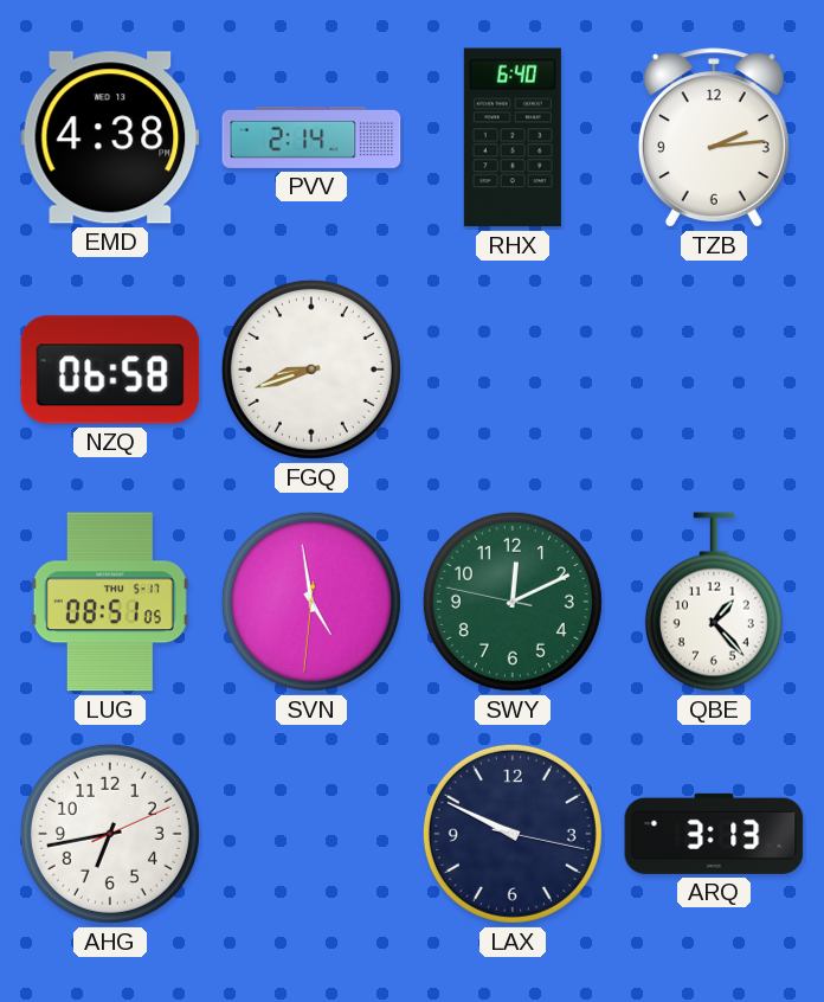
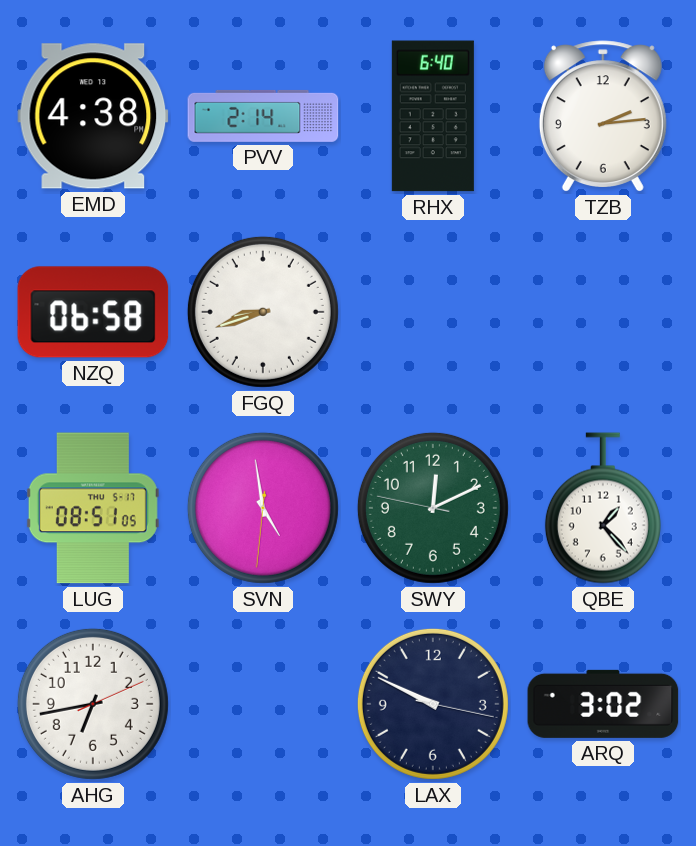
ARQ: 3:13 -> 3:02
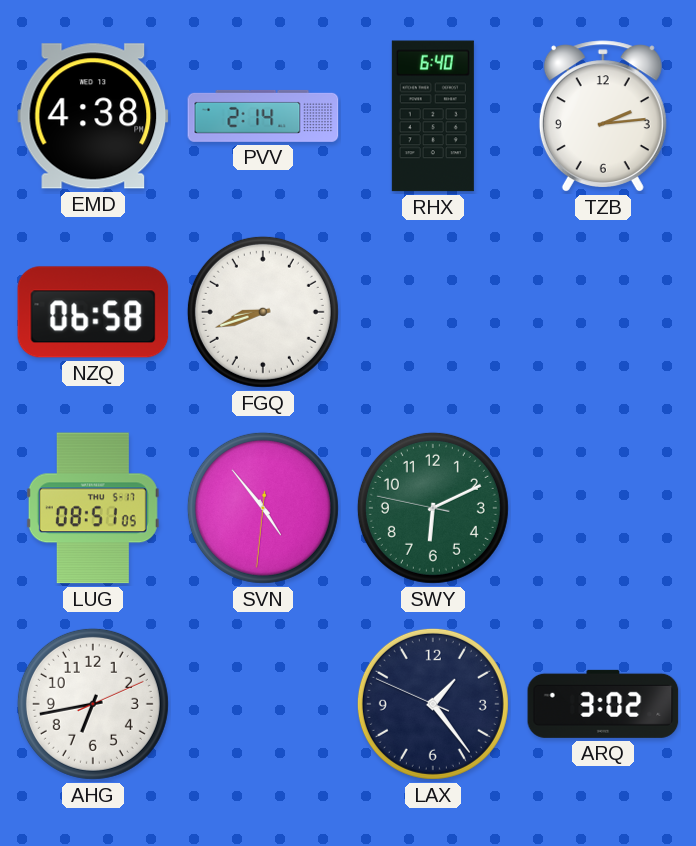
SVN: 4:58 -> 4:53
SWY: 12:10 -> 6:10
QBE: 1:23 -> none
LAX: 9:49 -> 1:23
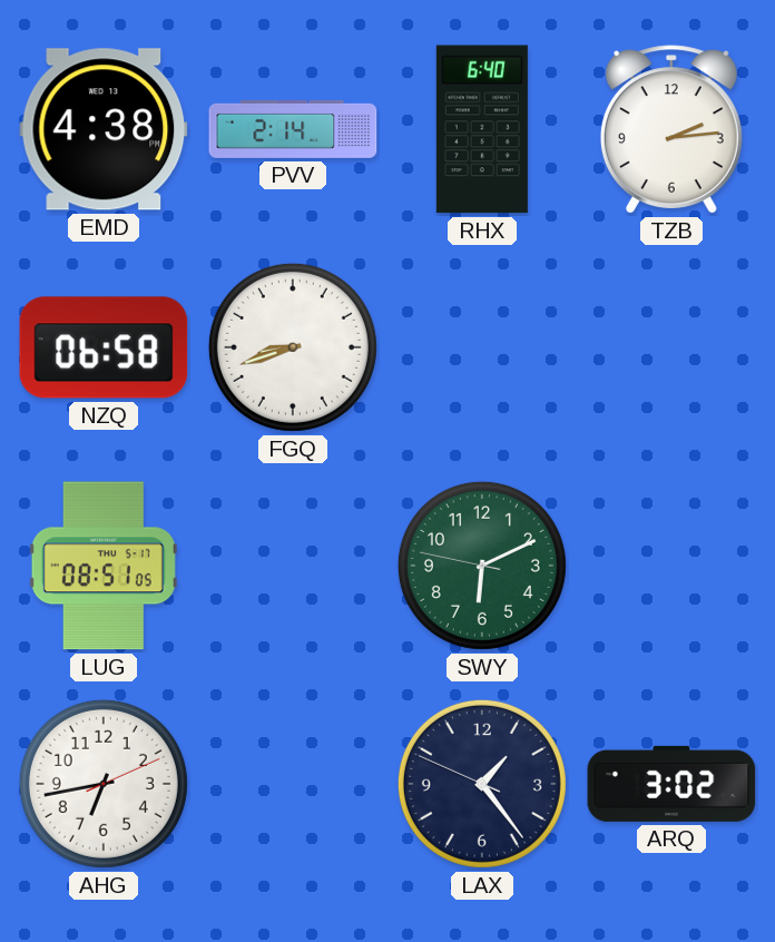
SVN: 4:53 -> none
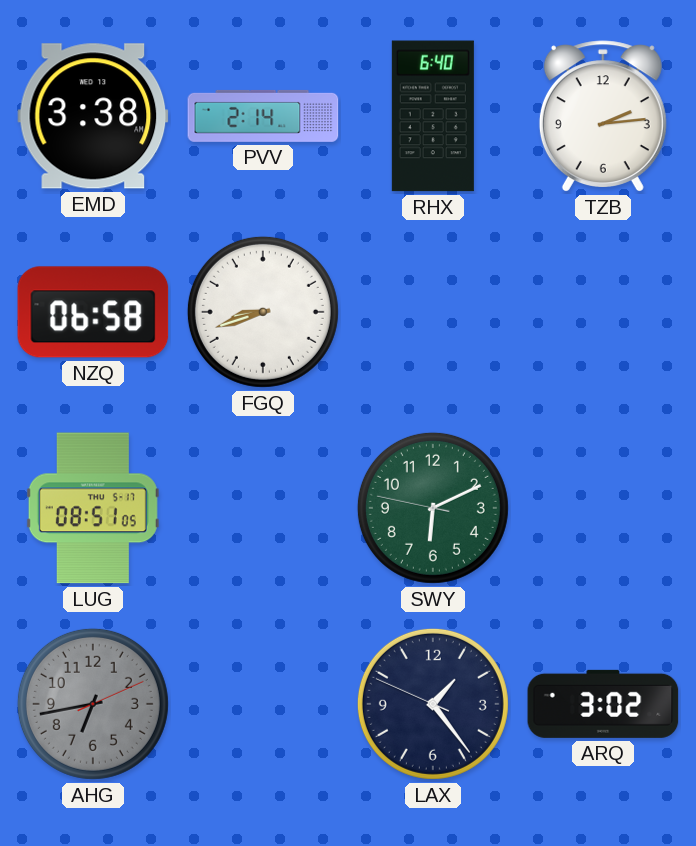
EMD: 4:38 -> 3:38
AHG dial: white -> grey
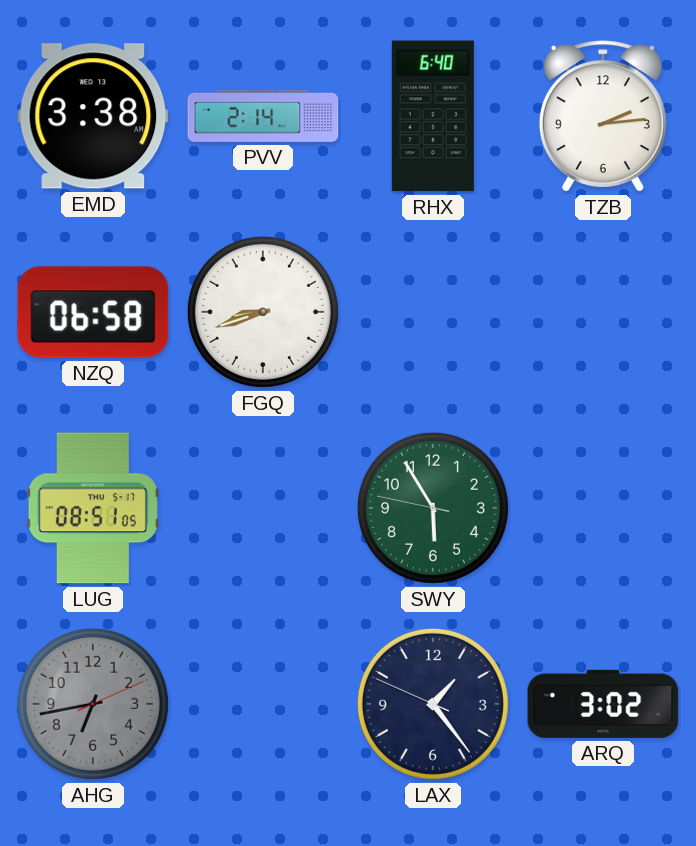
SWY: 6:10 -> 5:54
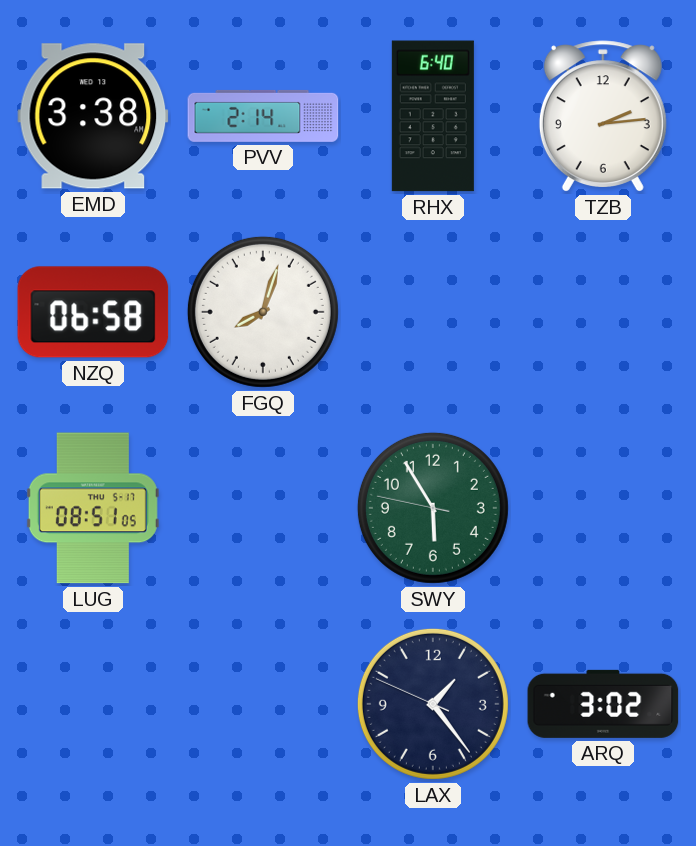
FGQ: 8:42 -> 8:03
AHG: 6:43 -> none
